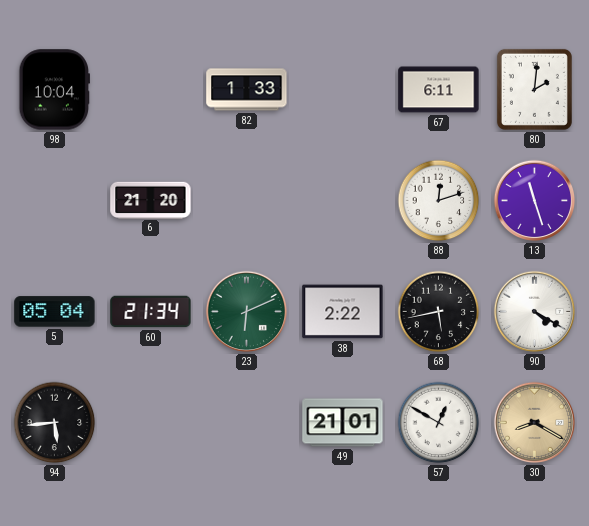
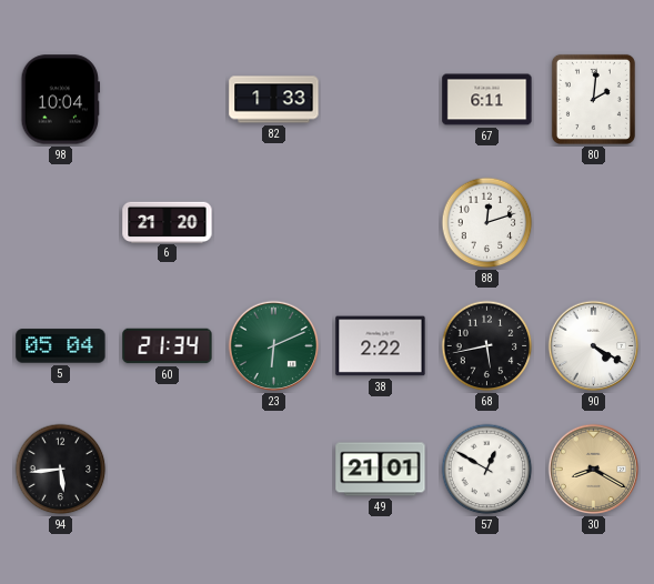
13: 11:27 -> none
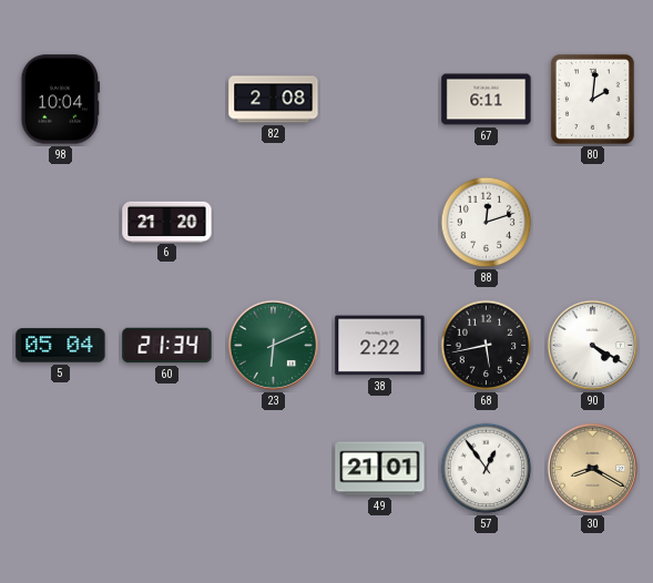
82: 1:33 -> 2:08
94: 5:44 -> none
57: 12:50 -> 12:54
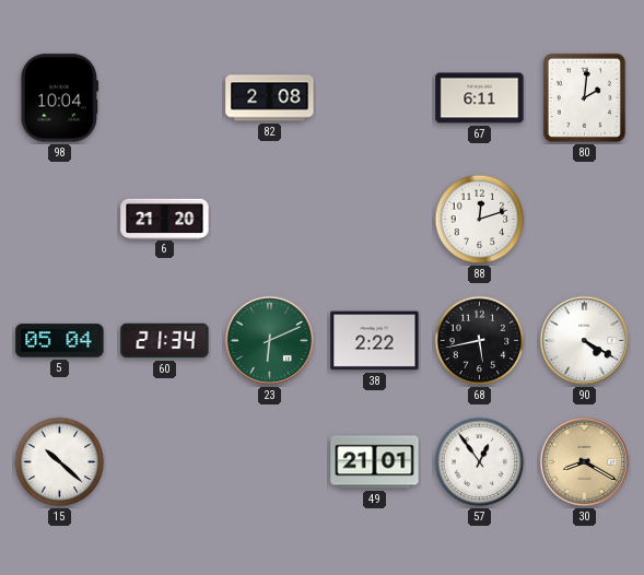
15: none -> 10:22
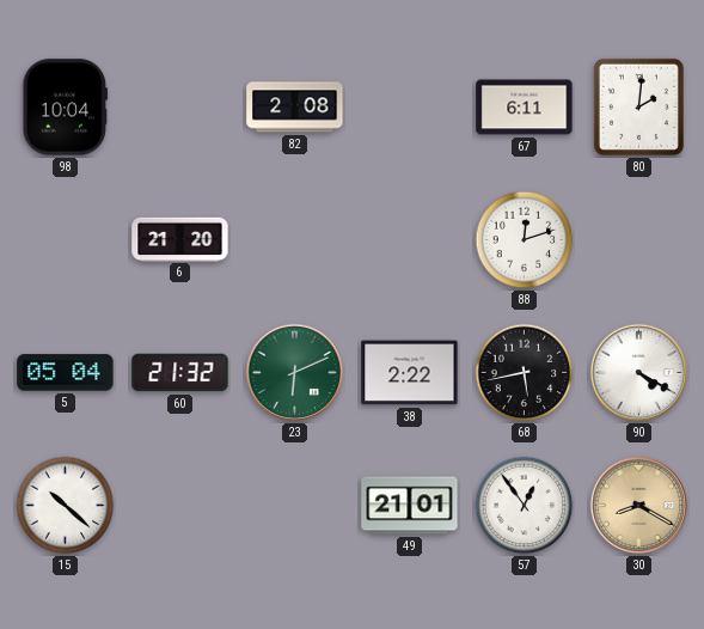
60: 21:34 -> 21:32
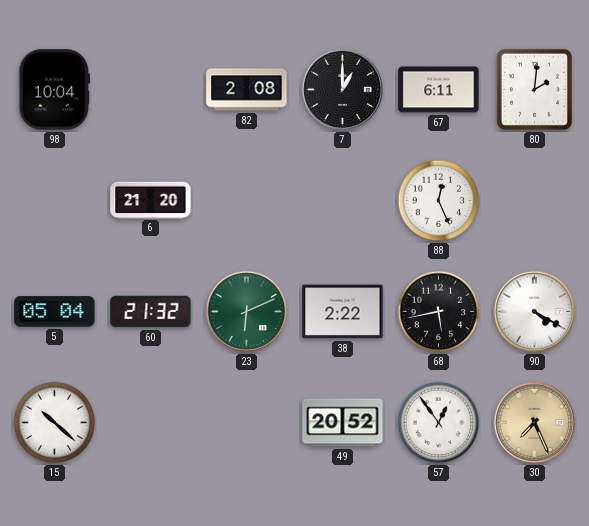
7: none -> 1:00
88: 12:12 -> 12:26
49: 21:01 -> 20:52
30: 8:20 -> 7:26
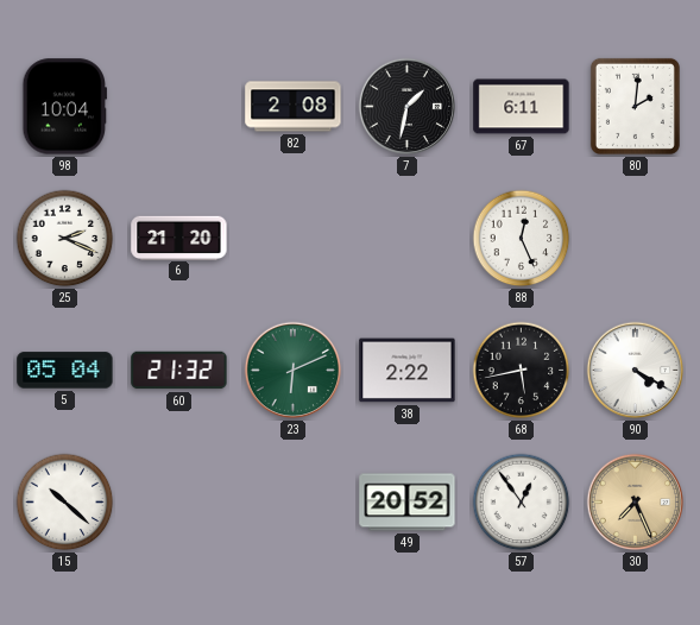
7: 1:00 -> 1:32
25: none -> 2:19
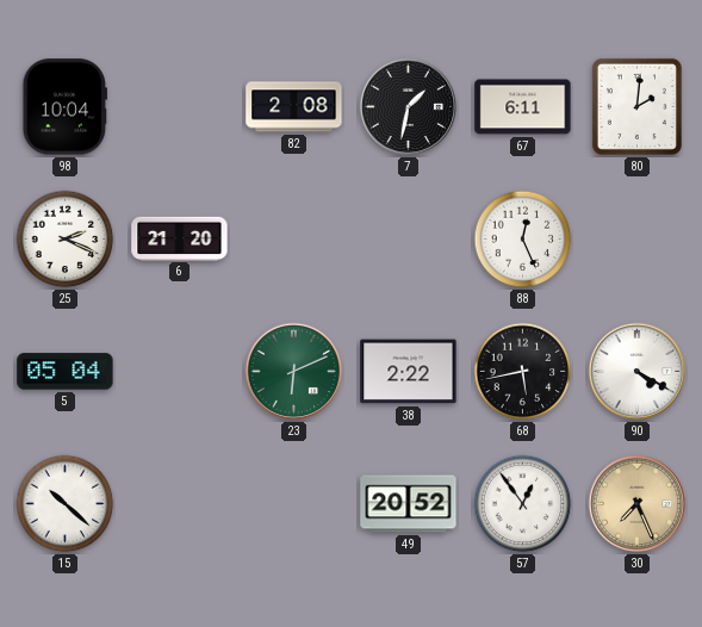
60: 21:32 -> none
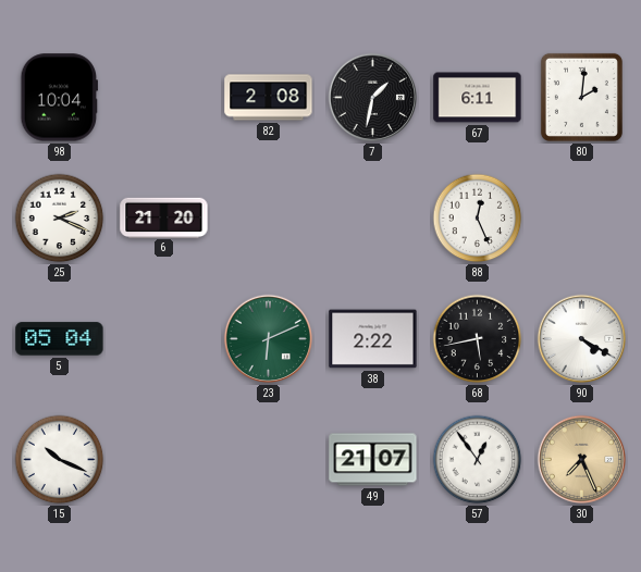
15: 10:22 -> 10:19
49: 20:52 -> 21:07
